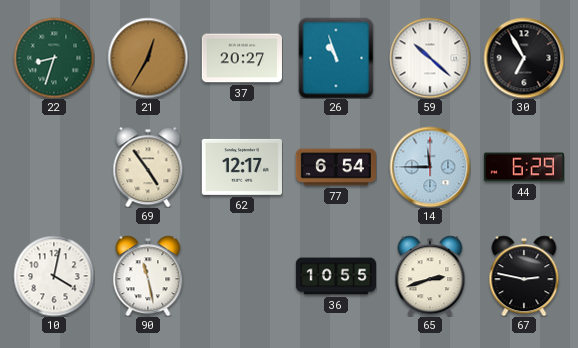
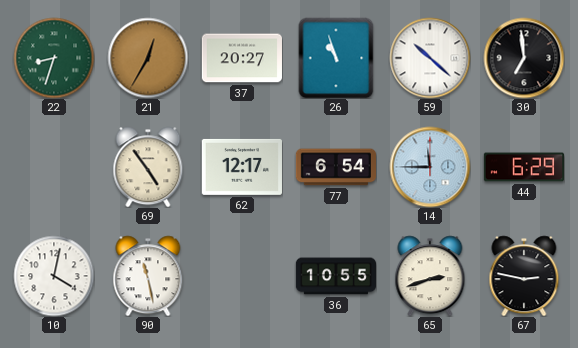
30: 6:55 -> 6:59
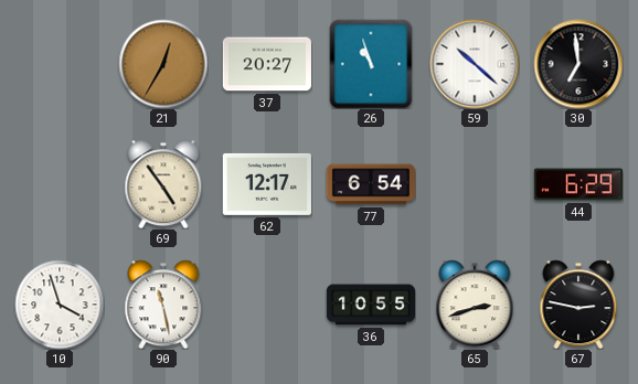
22: 8:33 -> none
14: 11:45 -> none
10: 4:02 -> 3:57
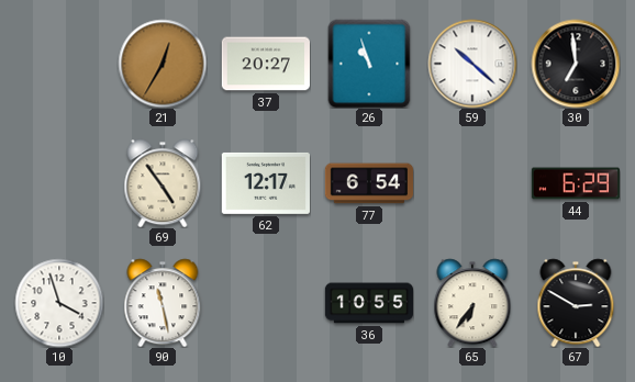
65: 2:42 -> 6:36
67: 2:47 -> 2:50
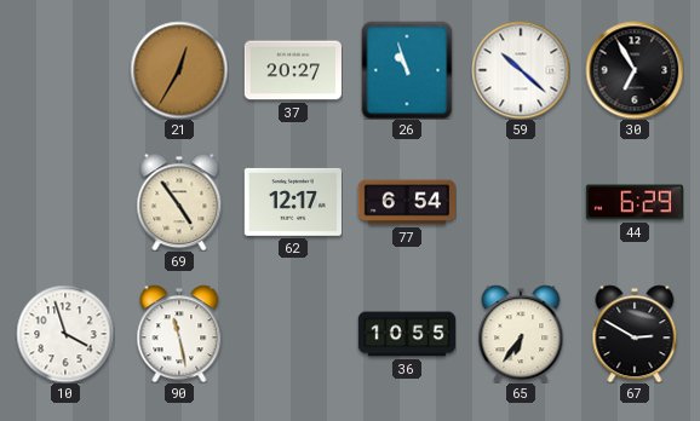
30: 6:59 -> 6:55
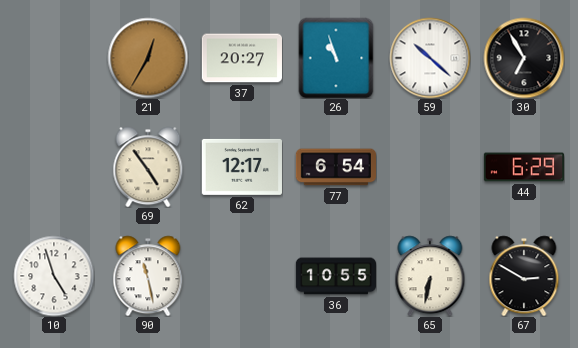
10: 3:57 -> 4:57
65: 6:36 -> 6:32
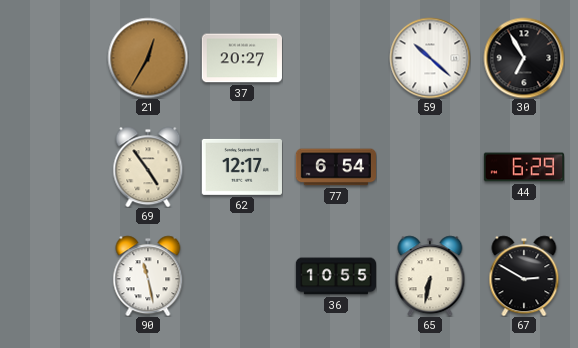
26: 10:57 -> none
10: 4:57 -> none
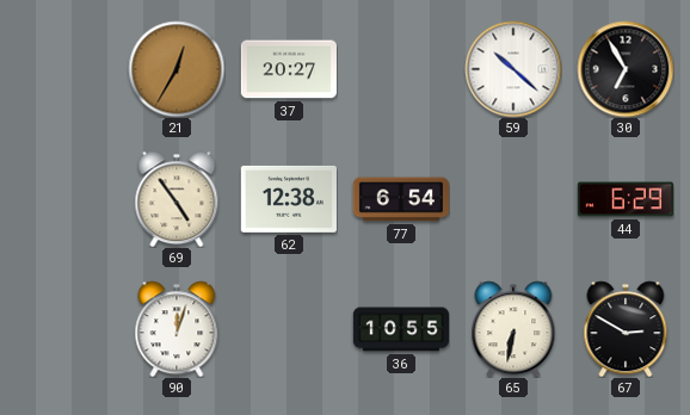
62: 12:17 -> 12:38
90: 11:28 -> 12:03
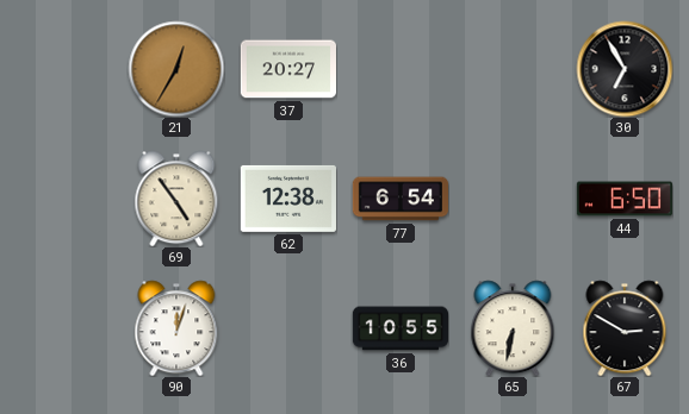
59: 10:22 -> none
44: 6:29 -> 6:50
